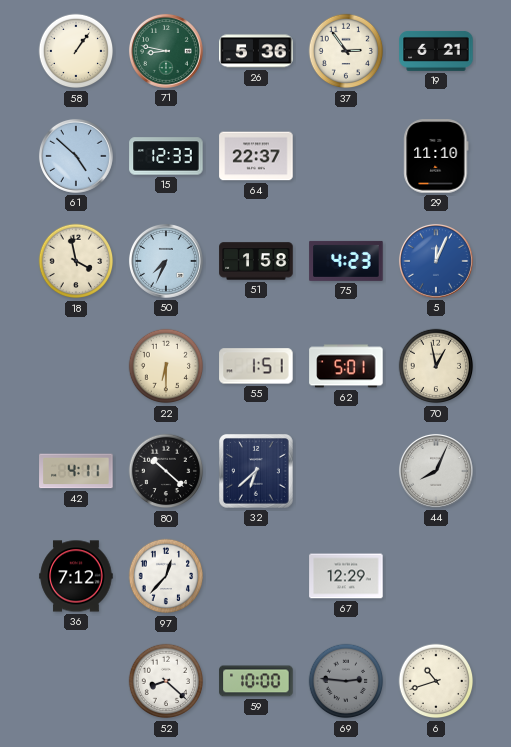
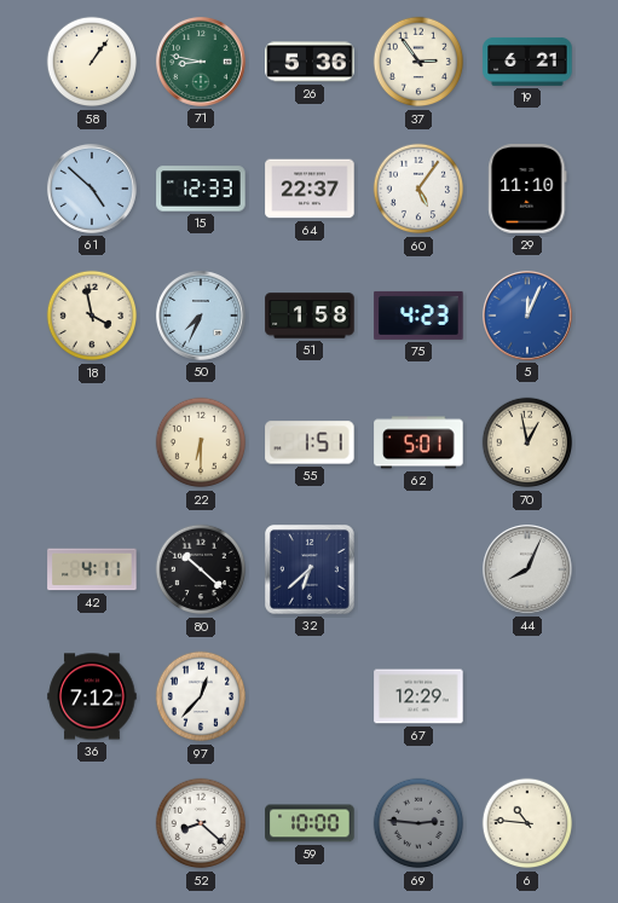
60: none -> 5:06
6: 10:42 -> 10:46
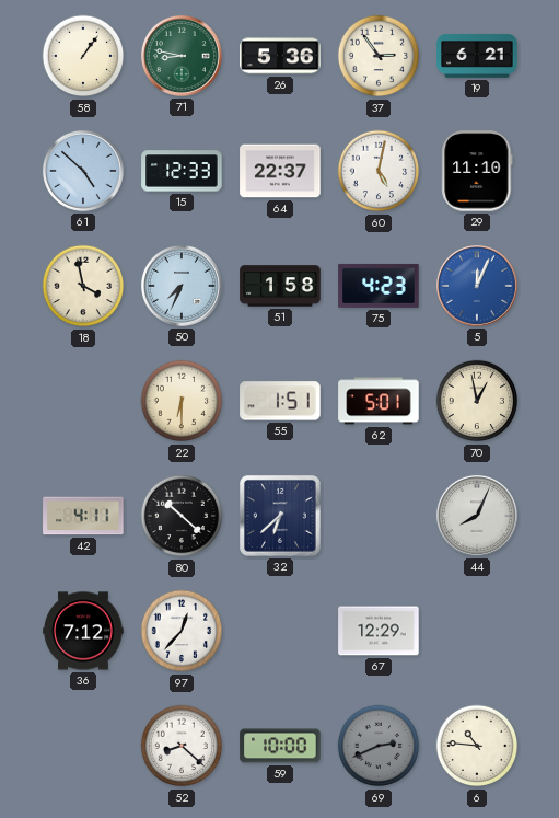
60: 5:06 -> 5:02
69: 2:46 -> 2:41
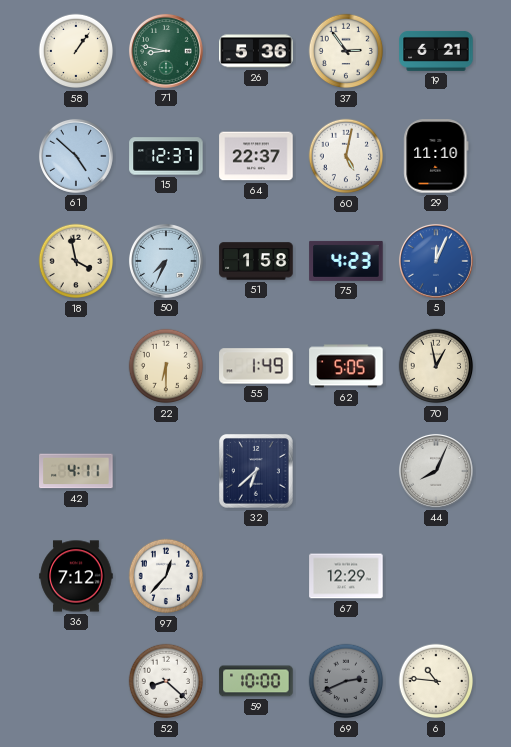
15: 12:33 -> 12:37
55: 1:51 -> 1:49
62: 5:01 -> 5:05
80: 10:22 -> none
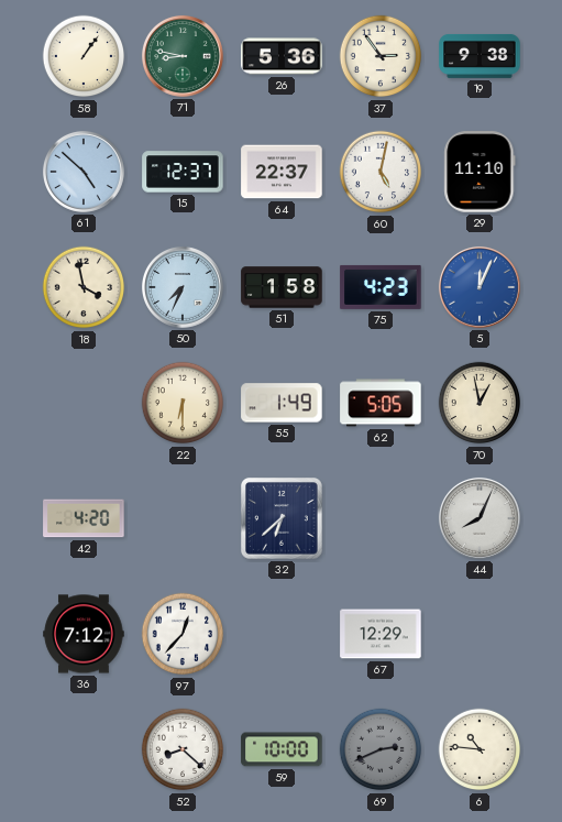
19: 6:21 -> 9:38
42: 4:11 -> 4:20
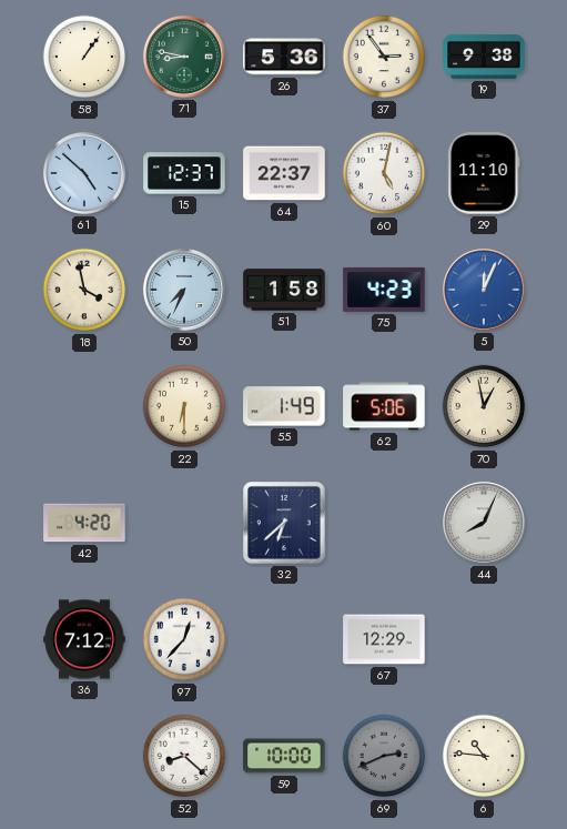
62: 5:05 -> 5:06
